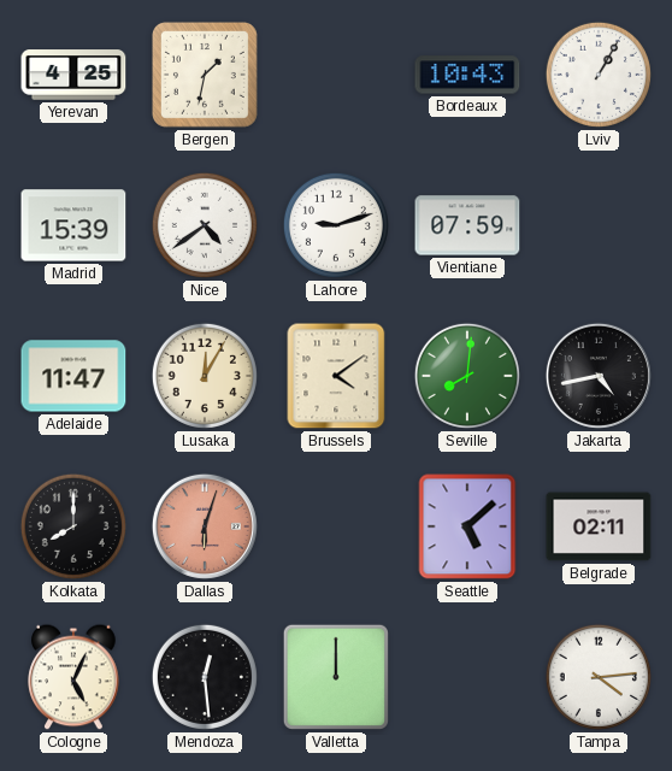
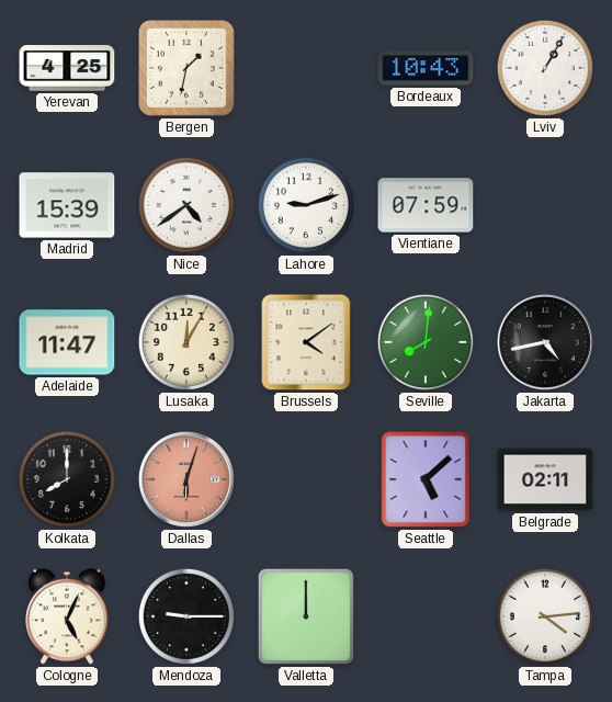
Mendoza: 12:29 -> 9:15
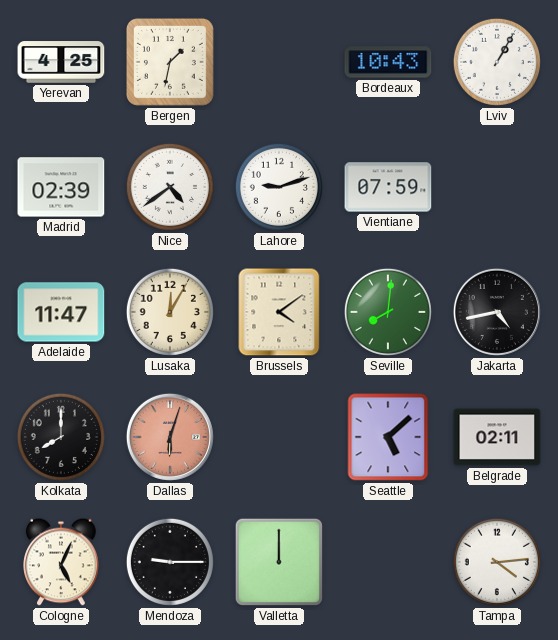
Madrid: 15:39 -> 02:39
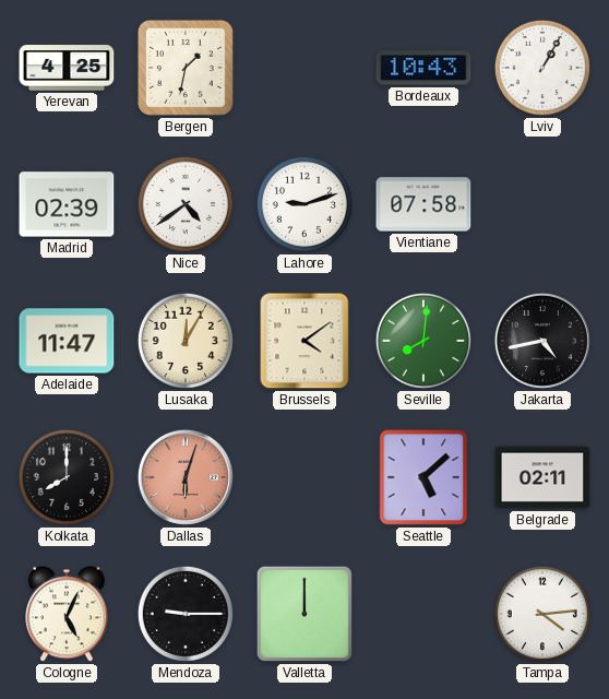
Vientiane: 07:59 -> 07:58
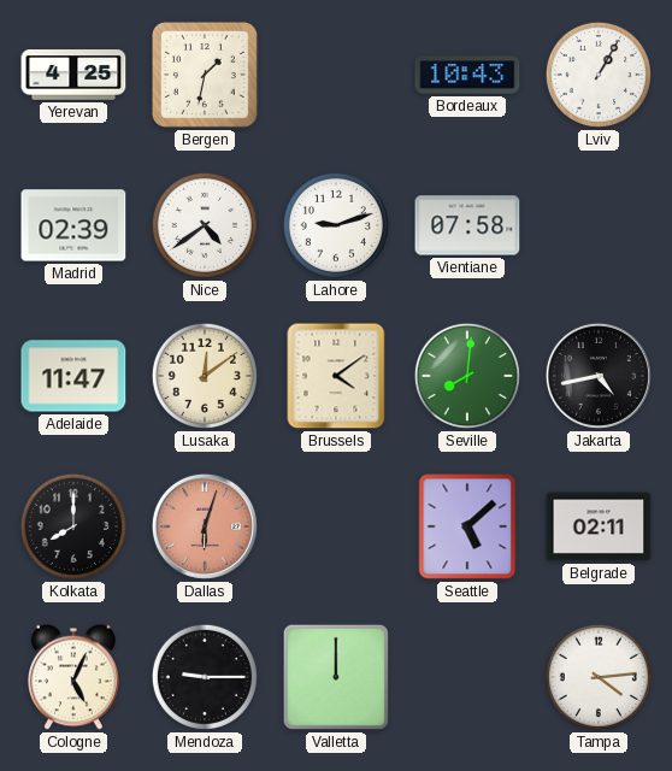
Lusaka: 12:05 -> 12:09
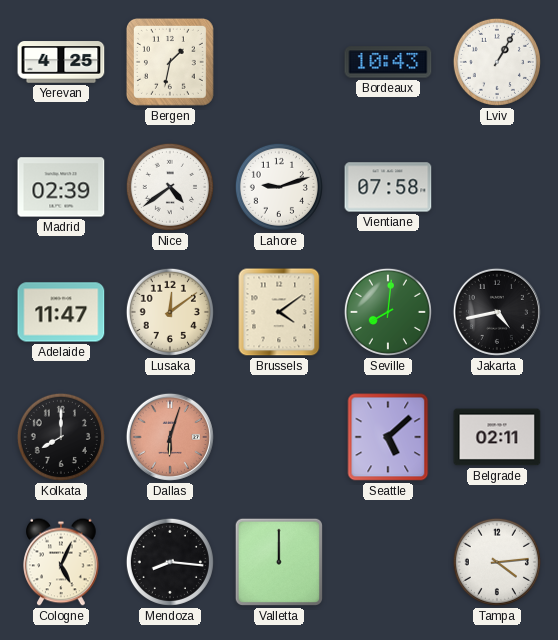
Mendoza: 9:15 -> 8:16
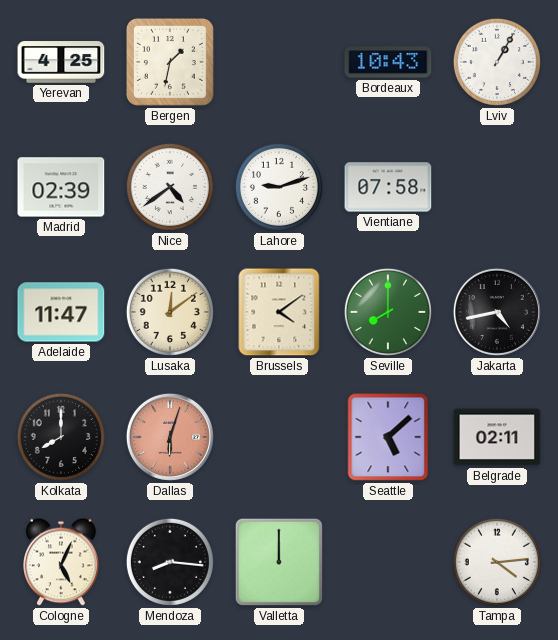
Seville: 8:01 -> 8:00
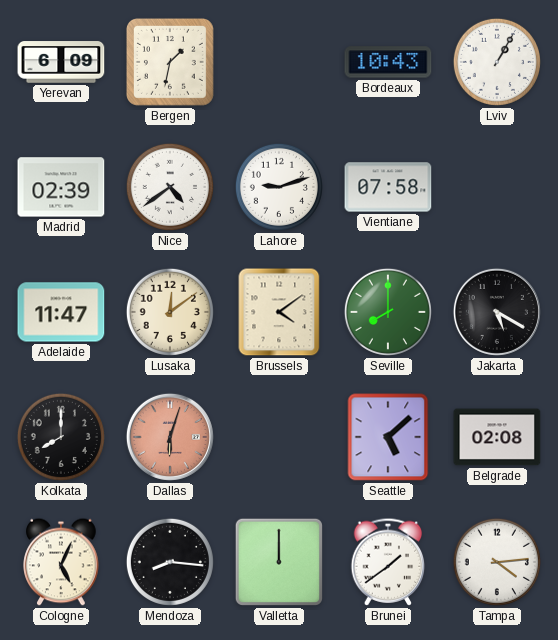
Yerevan: 4:25 -> 6:09
Jakarta: 4:43 -> 5:20
Belgrade: 02:11 -> 02:08
Brunei: none -> 1:39
